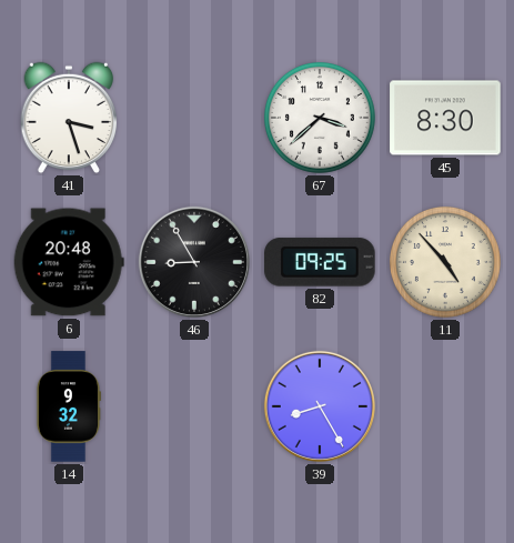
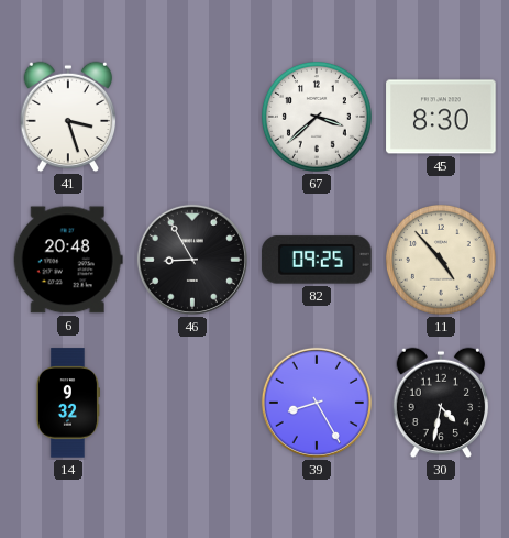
30: none -> 4:32
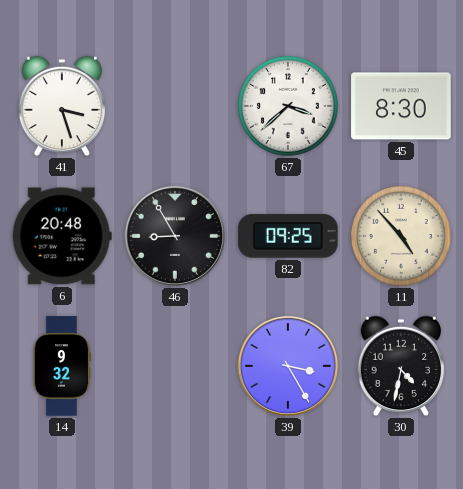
39: 8:25 -> 3:25
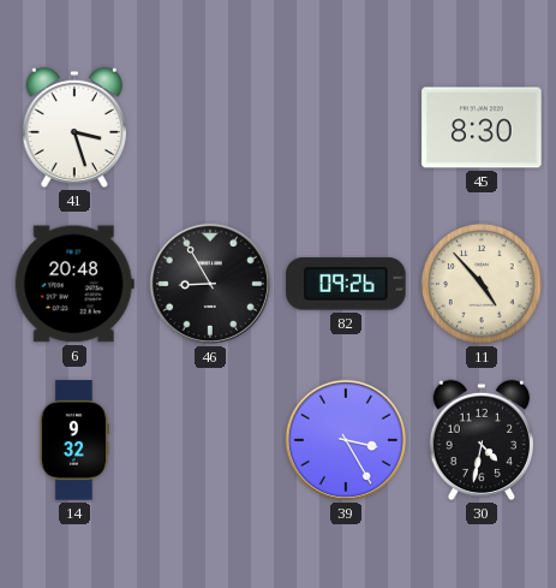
67: 3:38 -> none
82: 09:25 -> 09:26
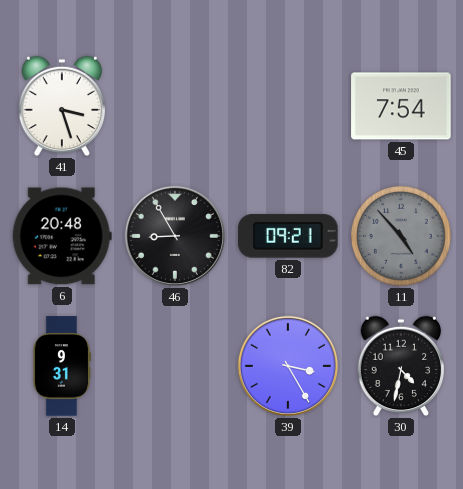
45: 8:30 -> 7:54
82: 09:26 -> 09:21
11 dial: cream -> grey
14: 9:32 -> 9:31
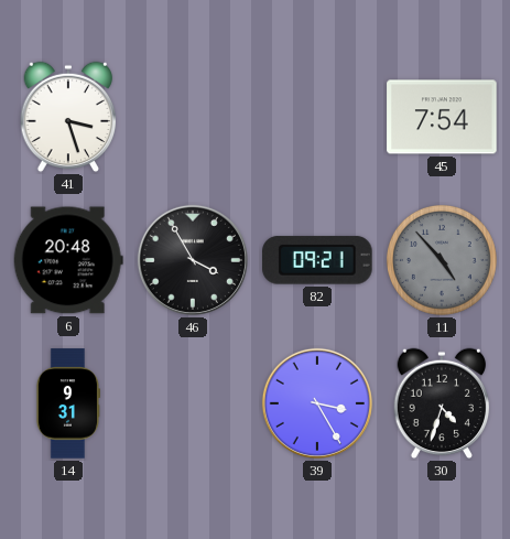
46: 8:55 -> 3:55
30: 4:32 -> 4:33
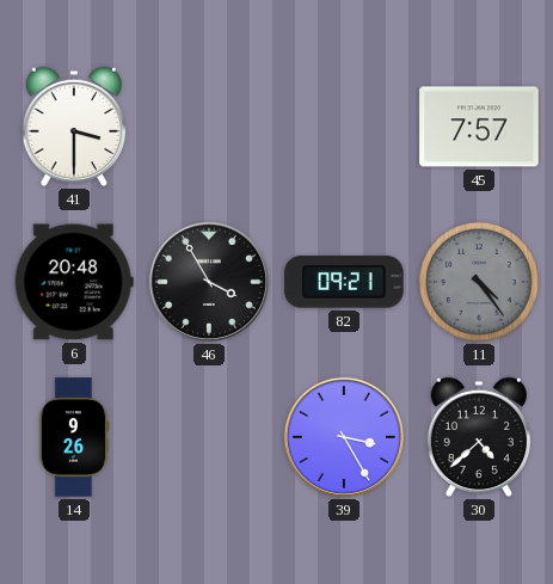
41: 3:27 -> 3:30
45: 7:54 -> 7:57
11: 4:53 -> 4:24
14: 9:31 -> 9:26
30: 4:33 -> 4:38
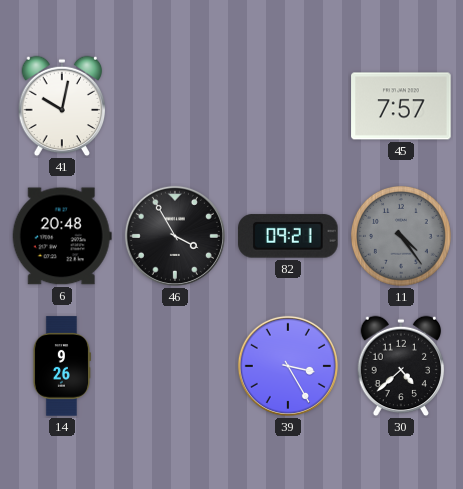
41: 3:30 -> 10:02
